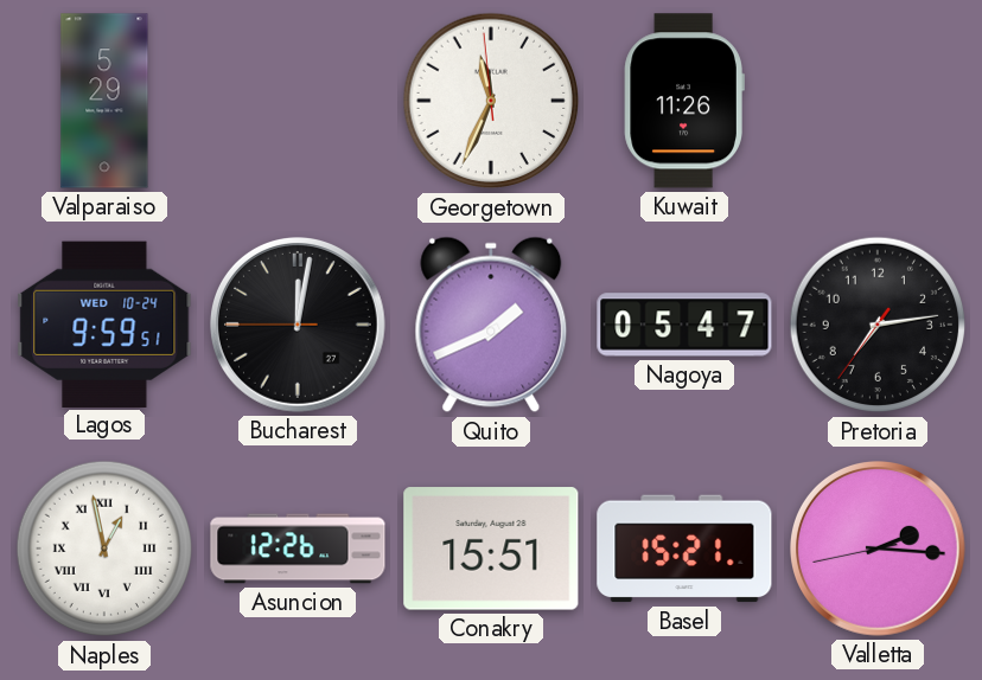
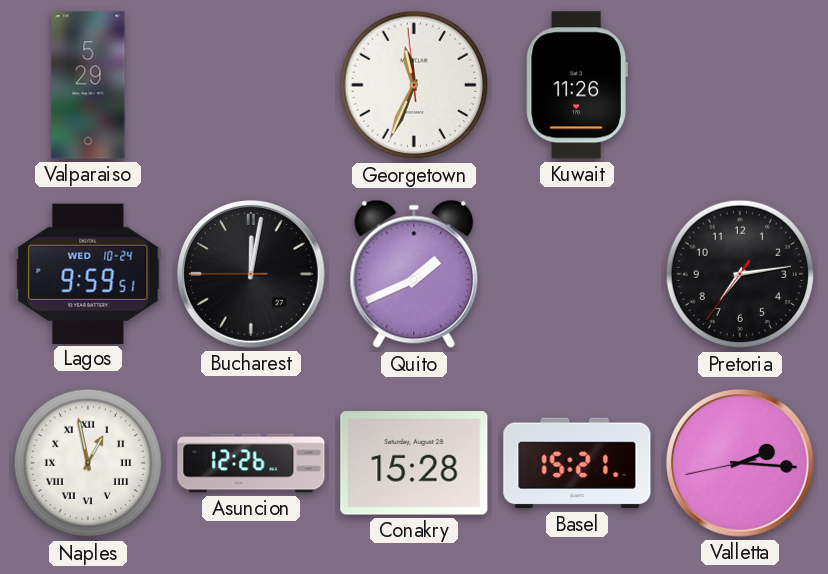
Nagoya: 05:47 -> none
Conakry: 15:51 -> 15:28
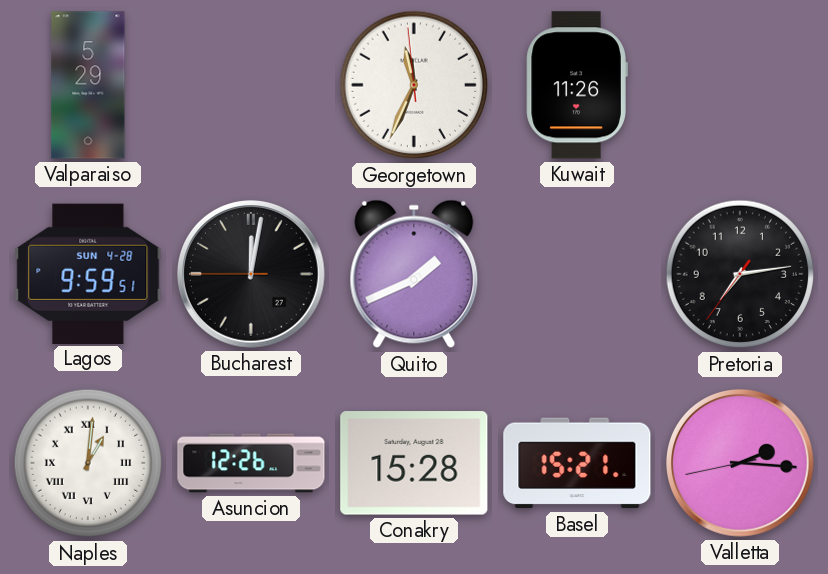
Lagos date: WED 10-24 -> SUN 4-28
Naples: 12:58 -> 1:01
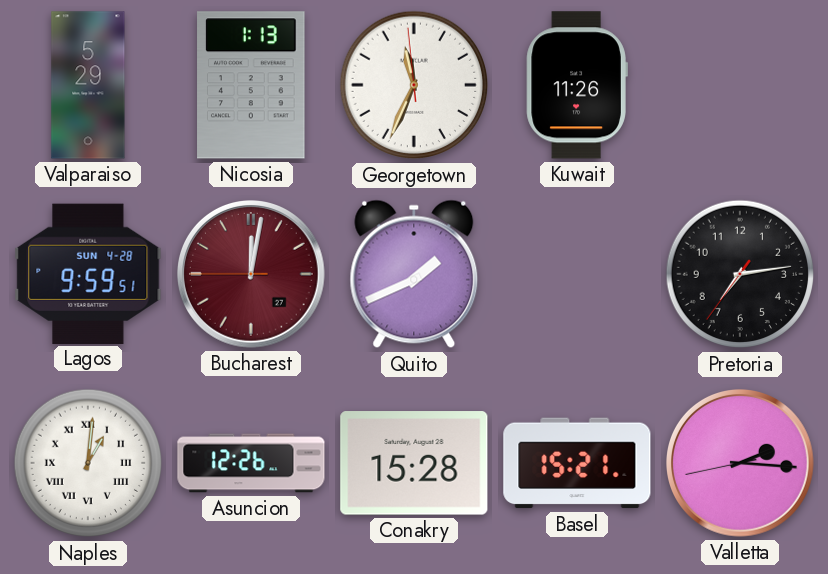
Nicosia: none -> 1:13
Bucharest dial: black -> burgundy
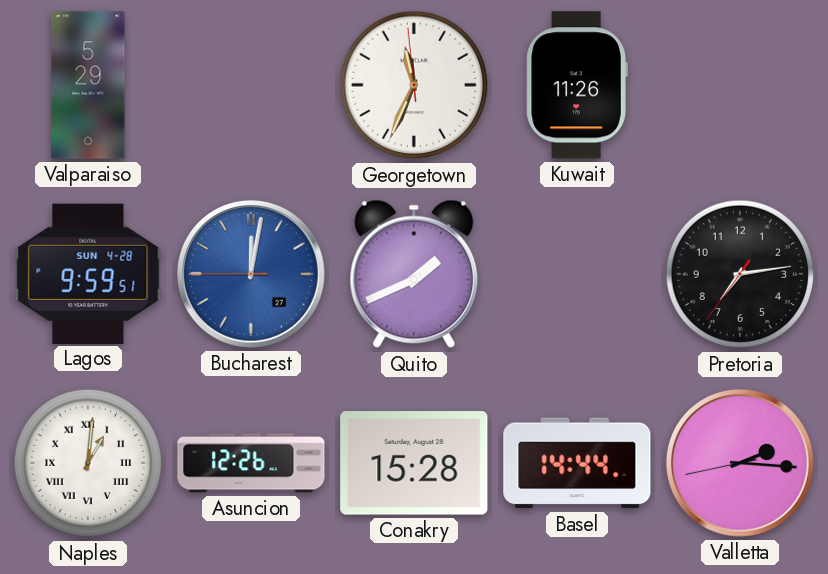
Nicosia: 1:13 -> none
Bucharest dial: burgundy -> blue
Basel: 15:21 -> 14:44
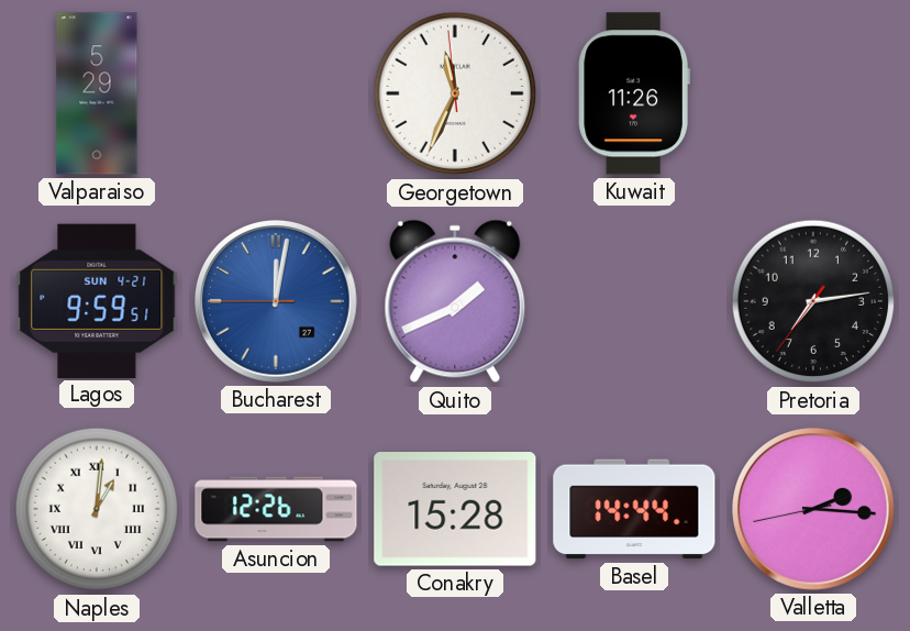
Lagos date: SUN 4-28 -> SUN 4-21
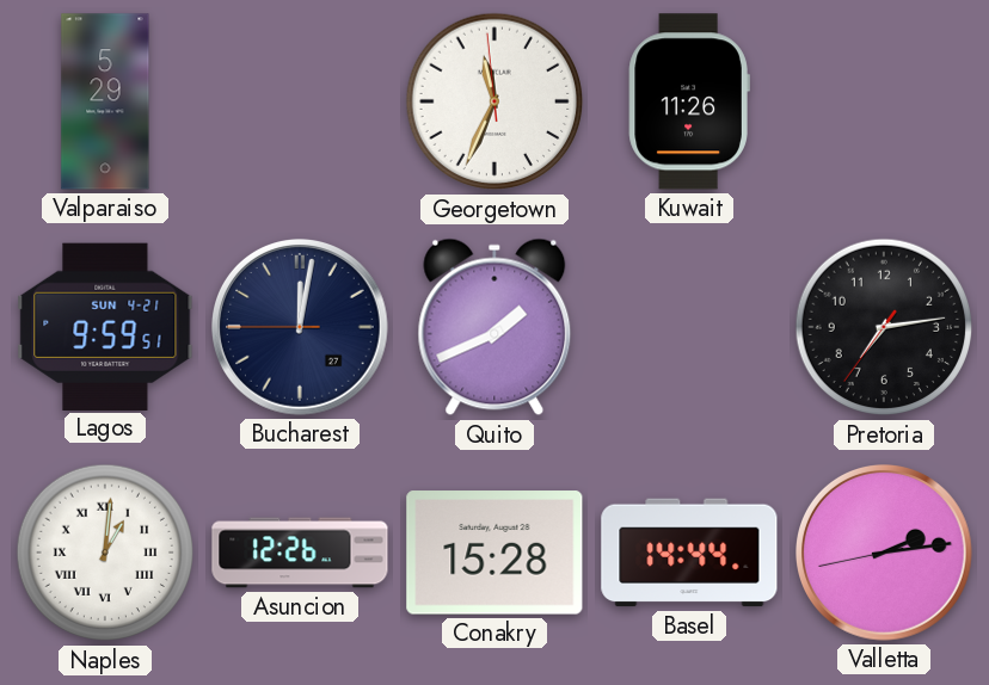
Bucharest dial: blue -> navy
Valletta: 2:15 -> 2:13
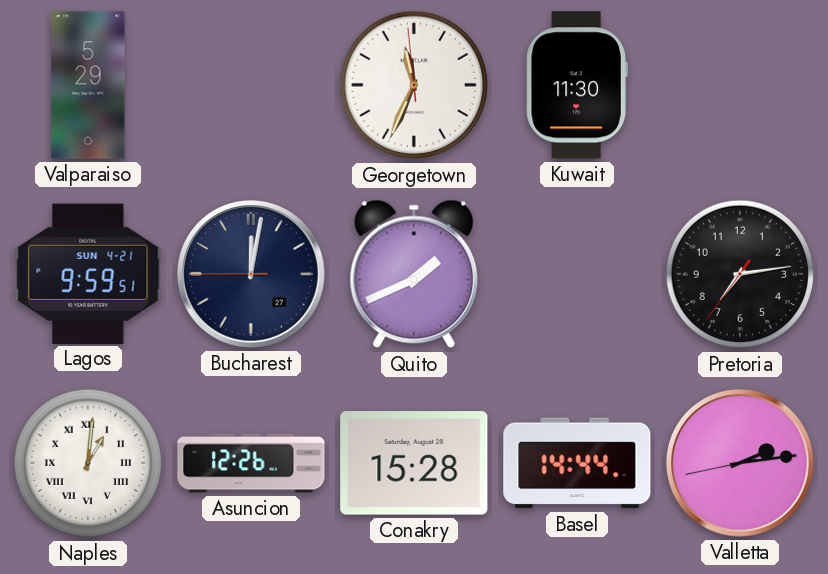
Kuwait: 11:26 -> 11:30
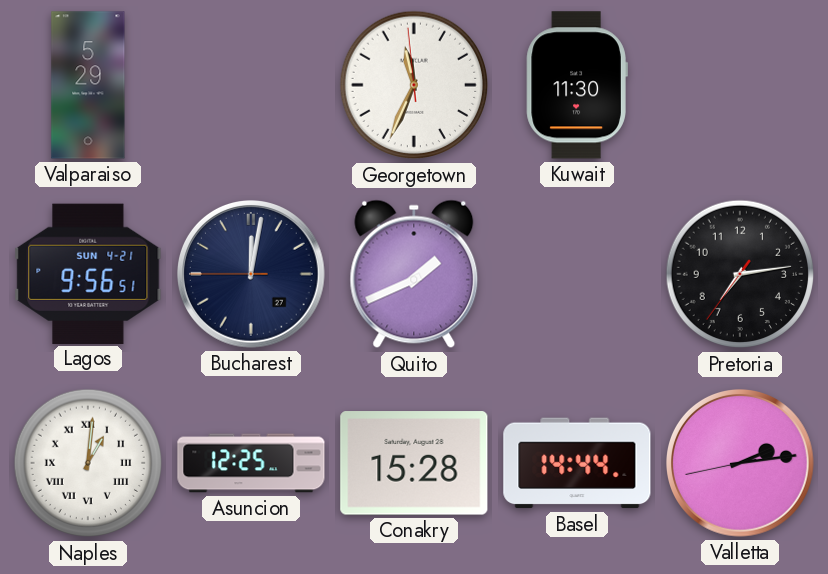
Lagos: 9:59 -> 9:56
Asuncion: 12:26 -> 12:25
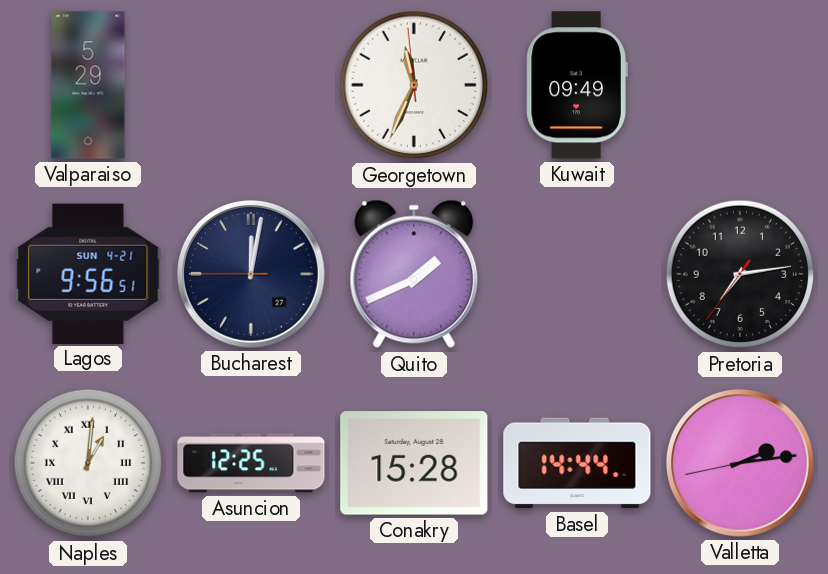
Kuwait: 11:30 -> 09:49
